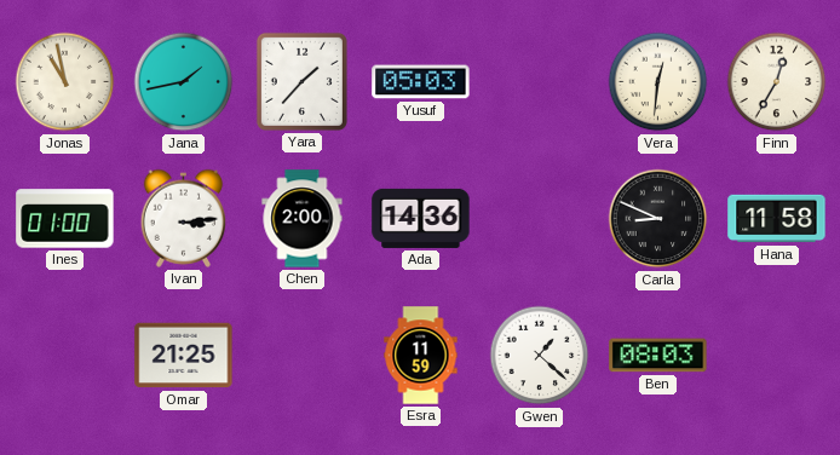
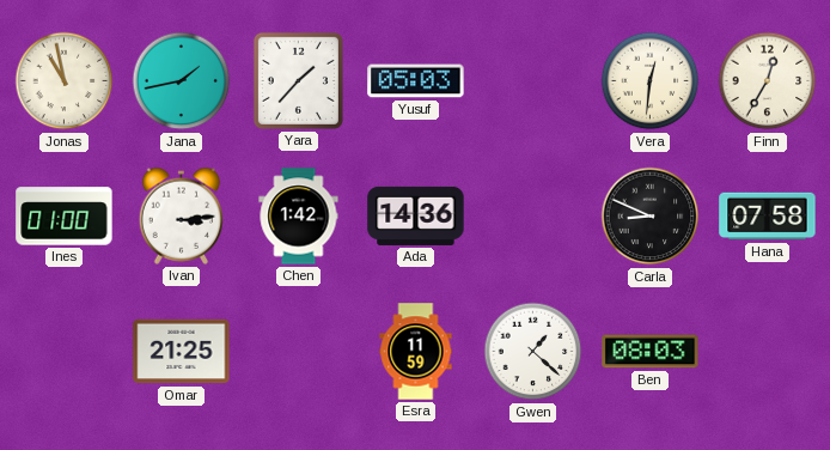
Chen: 2:00 -> 1:42
Hana: 11:58 -> 07:58
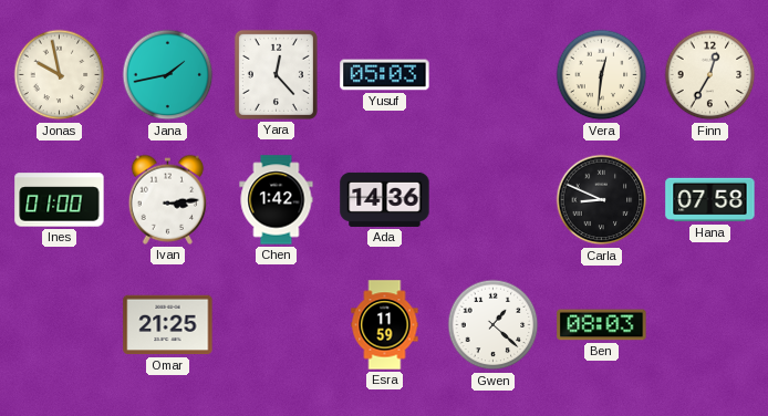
Jonas: 10:58 -> 9:58
Yara: 1:37 -> 12:23
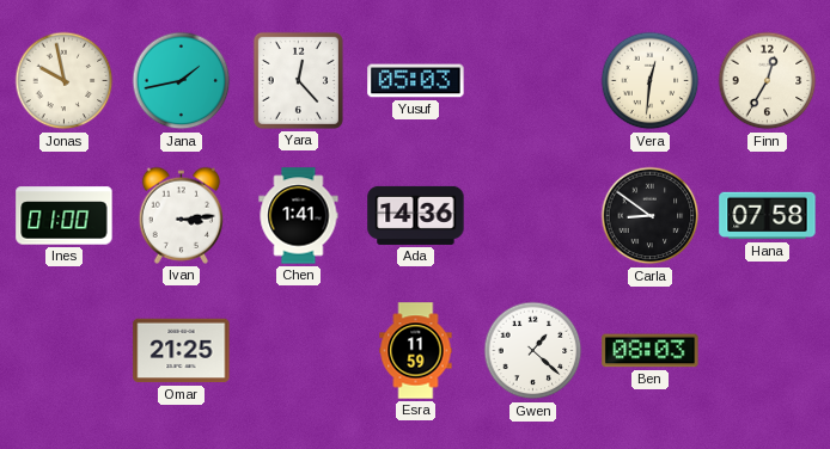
Chen: 1:42 -> 1:41
Carla: 8:49 -> 8:51
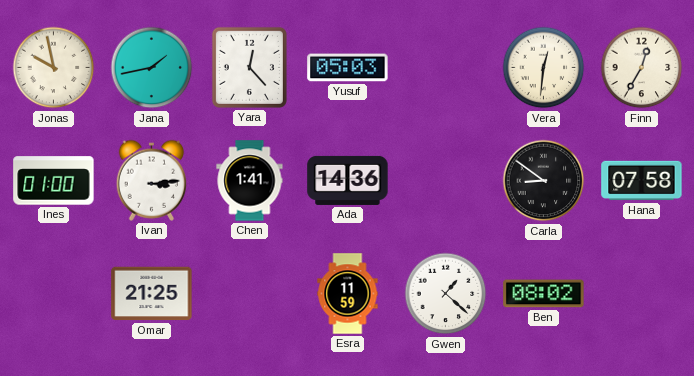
Ben: 08:03 -> 08:02
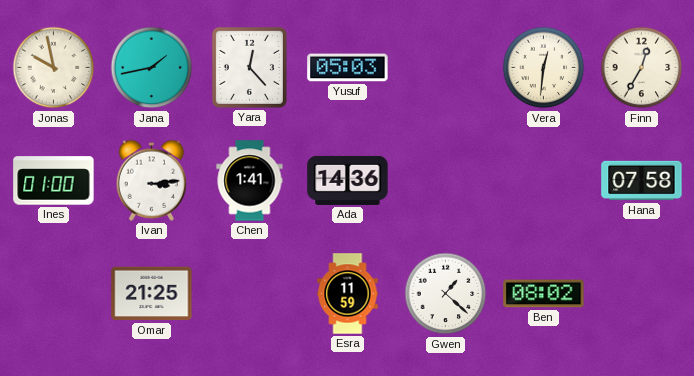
Carla: 8:51 -> none
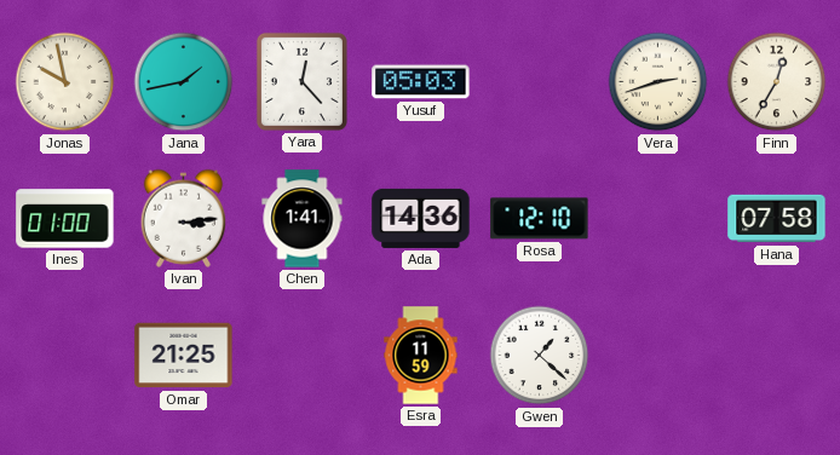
Vera: 12:31 -> 2:42
Rosa: none -> 12:10
Ben: 08:02 -> none
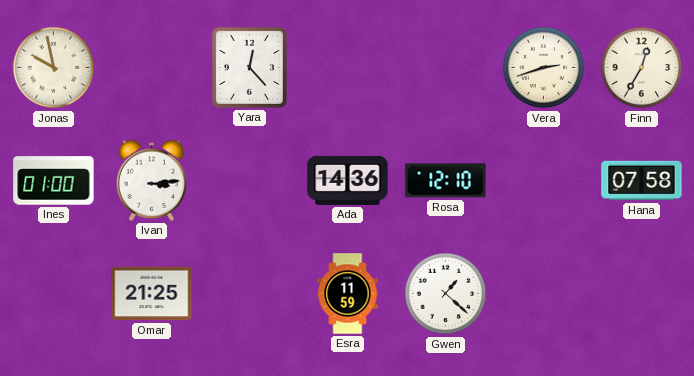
Jana: 1:43 -> none
Yusuf: 05:03 -> none
Chen: 1:41 -> none
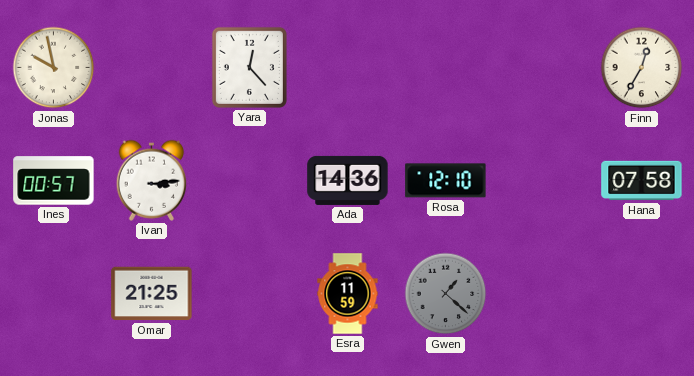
Vera: 2:42 -> none
Ines: 01:00 -> 00:57
Gwen dial: white -> grey
